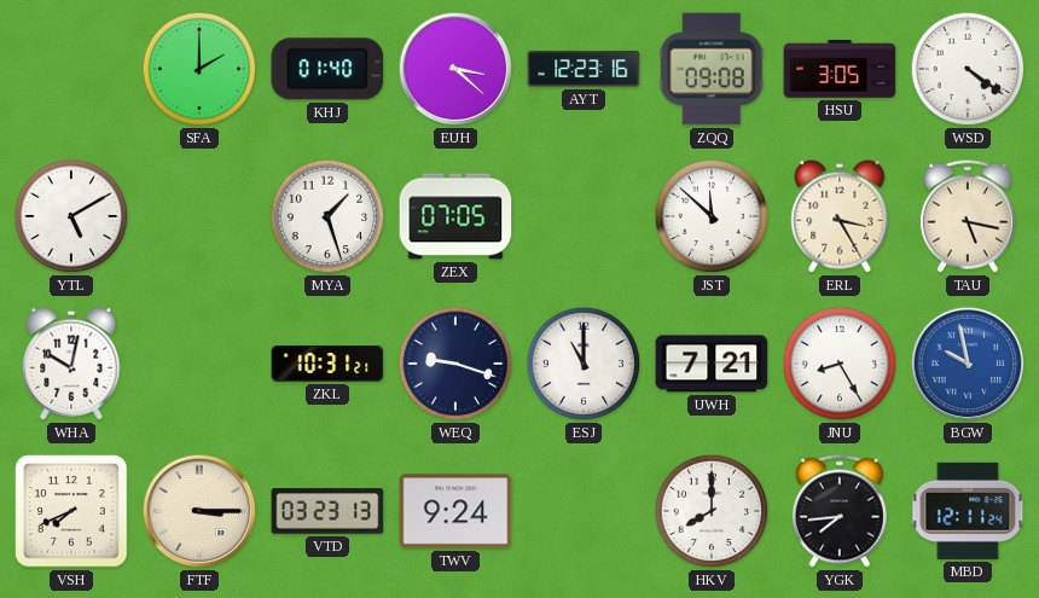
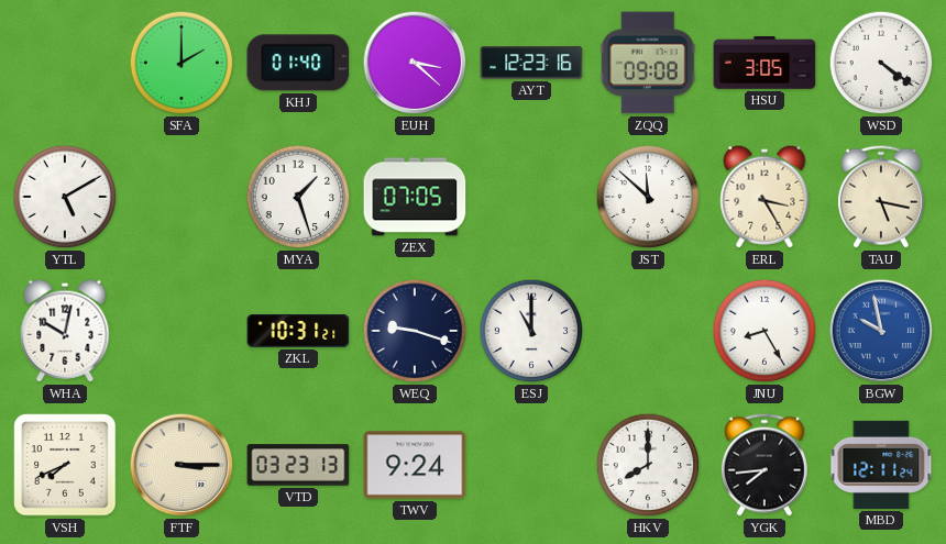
UWH: 7:21 -> none
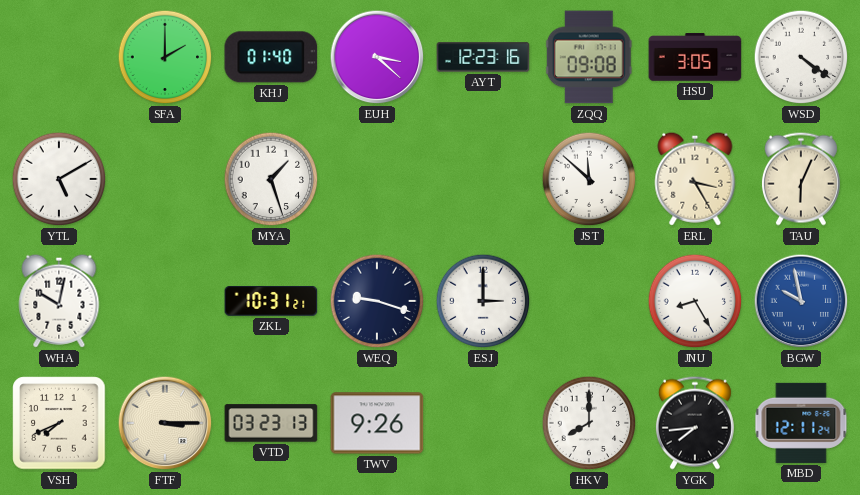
ZEX: 07:05 -> none
TAU: 5:17 -> 6:04
ESJ: 11:00 -> 3:00
TWV: 9:24 -> 9:26
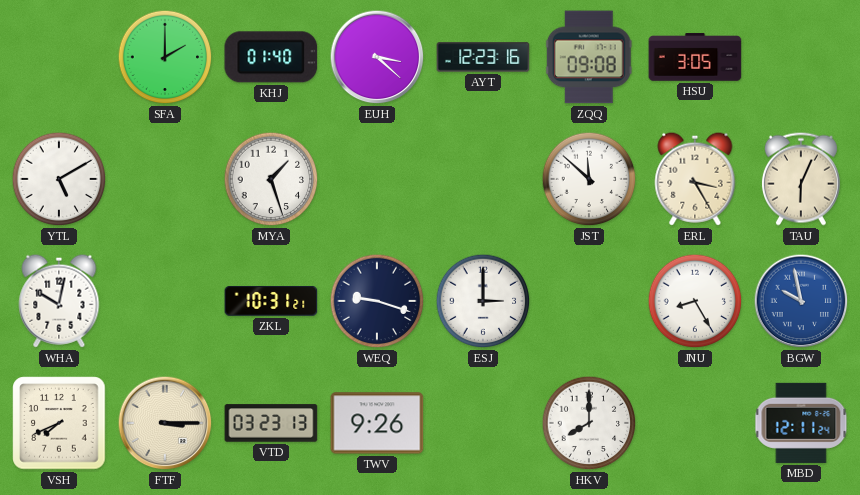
WSD: 4:21 -> none
YGK: 7:44 -> none
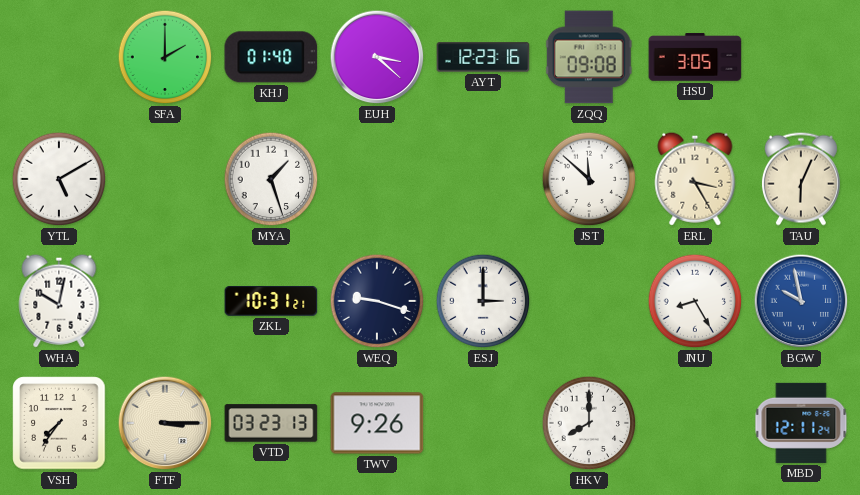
VSH: 7:41 -> 7:36
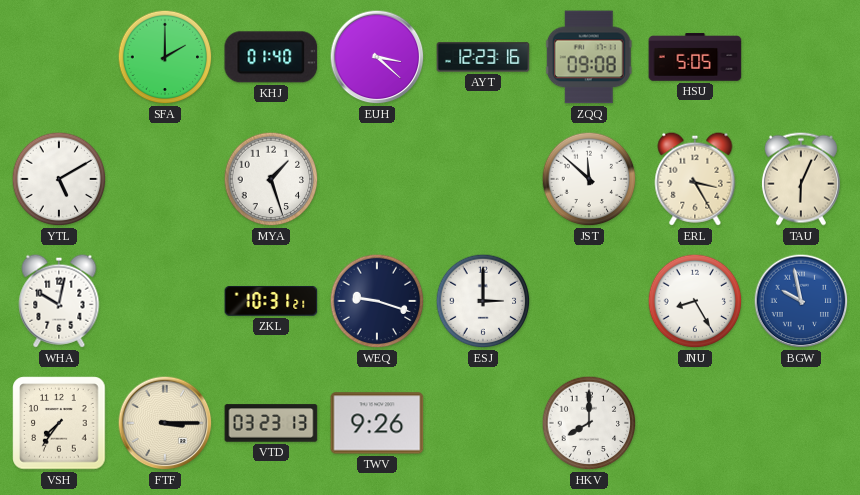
HSU: 3:05 -> 5:05
MBD: 12:11 -> none
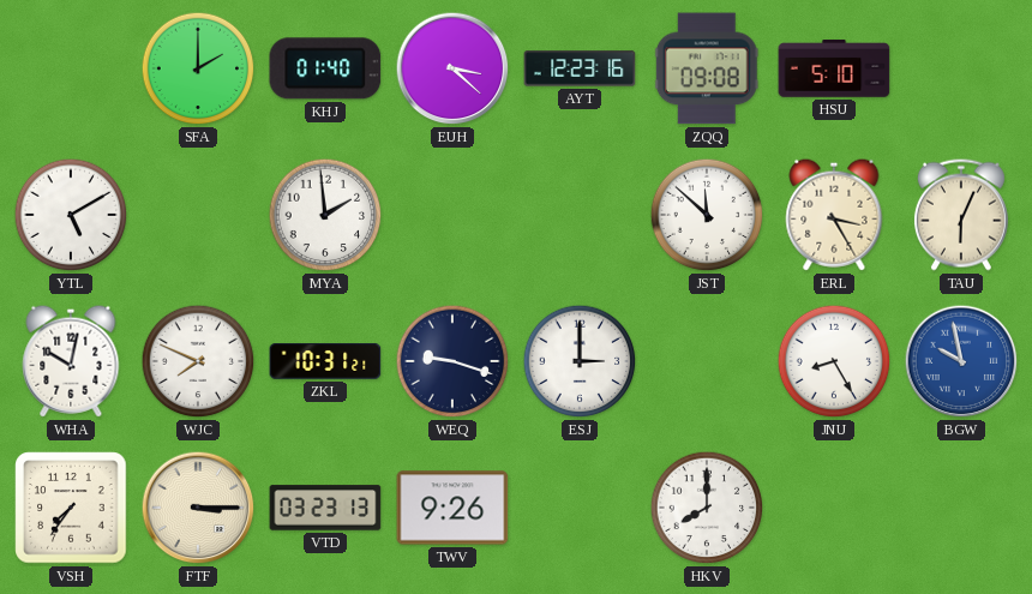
HSU: 5:05 -> 5:10
MYA: 1:27 -> 1:59
WJC: none -> 7:49
